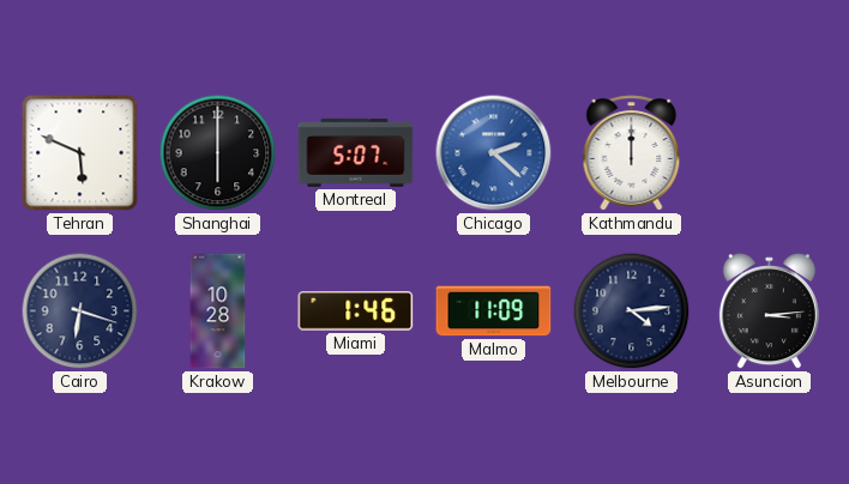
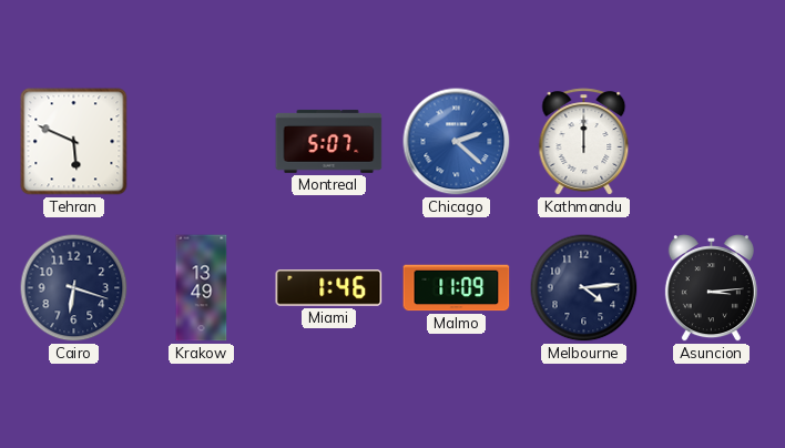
Shanghai: 6:00 -> none
Krakow: 10:28 -> 13:49
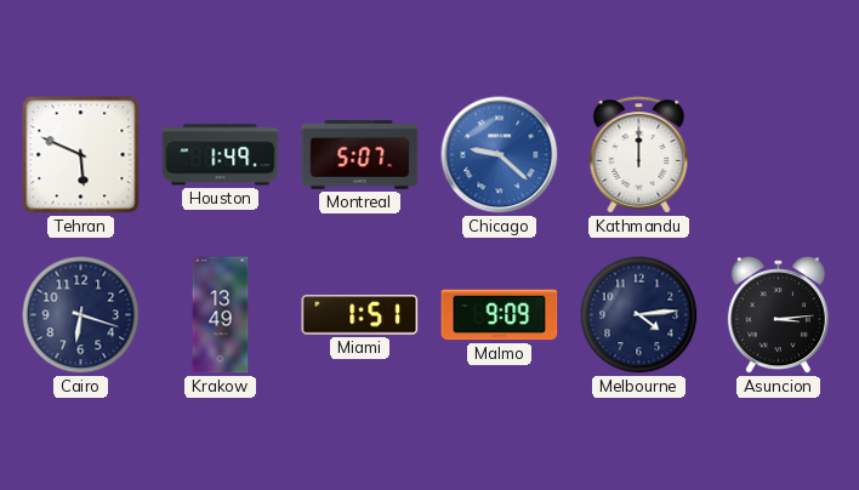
Houston: none -> 1:49
Chicago: 2:22 -> 9:22
Miami: 1:46 -> 1:51
Malmo: 11:09 -> 9:09
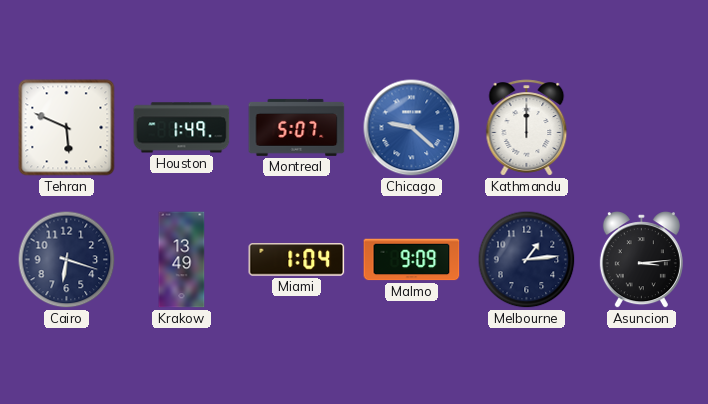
Miami: 1:51 -> 1:04
Melbourne: 4:14 -> 1:14
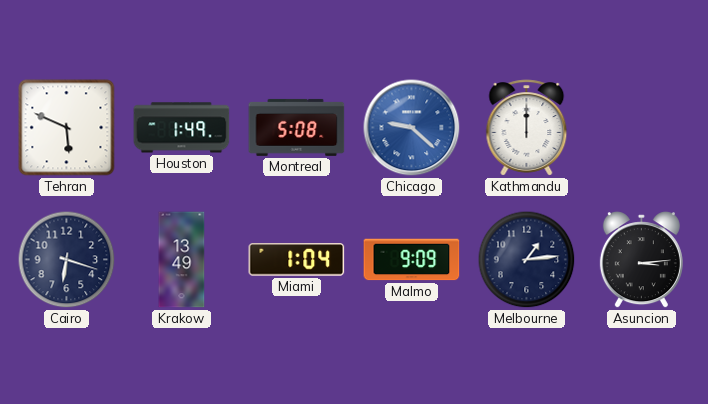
Montreal: 5:07 -> 5:08
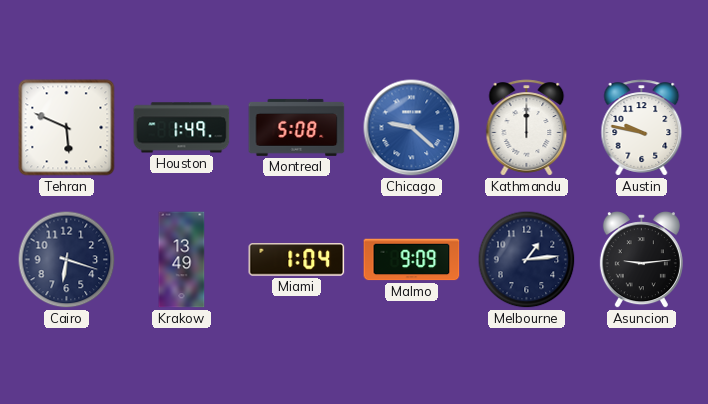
Austin: none -> 9:47
Asuncion: 3:14 -> 9:14
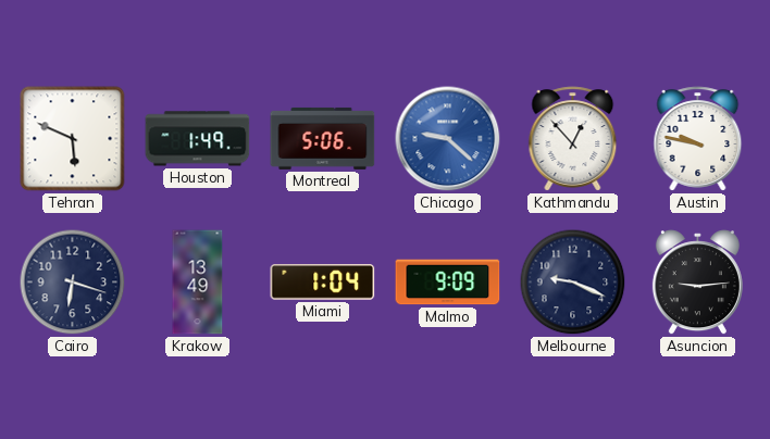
Montreal: 5:08 -> 5:06
Kathmandu: 12:00 -> 12:53
Melbourne: 1:14 -> 9:19
